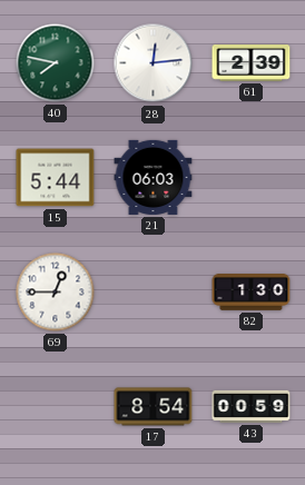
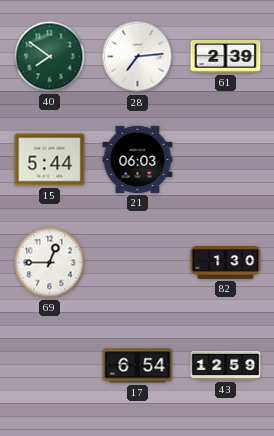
40: 7:47 -> 7:51
28: 12:14 -> 7:14
17: 8:54 -> 6:54
43: 00:59 -> 12:59
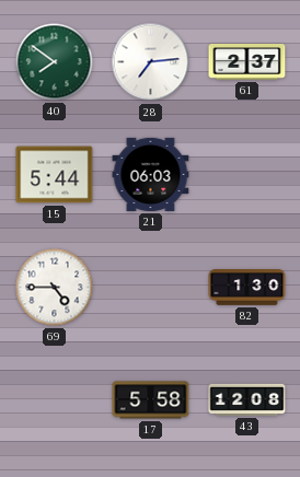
61: 2:39 -> 2:37
69: 12:45 -> 4:45
17: 6:54 -> 5:58
43: 12:59 -> 12:08
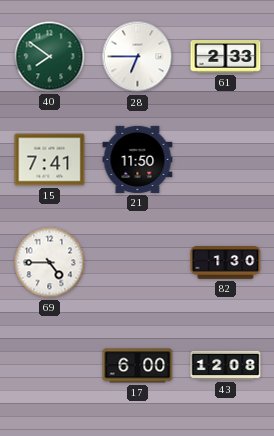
28: 7:14 -> 6:45
61: 2:37 -> 2:33
15: 5:44 -> 7:41
21: 06:03 -> 11:50
17: 5:58 -> 6:00
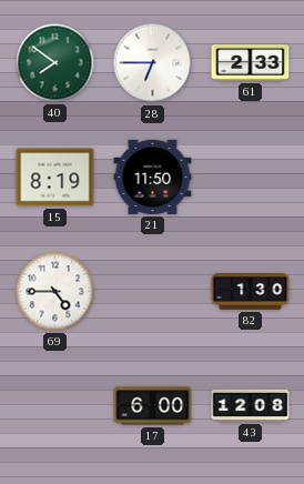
15: 7:41 -> 8:19
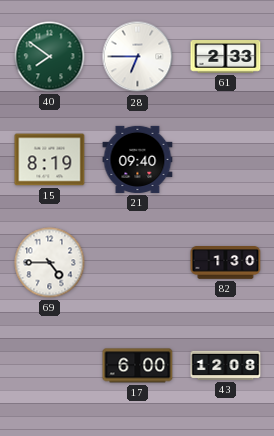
21: 11:50 -> 09:40
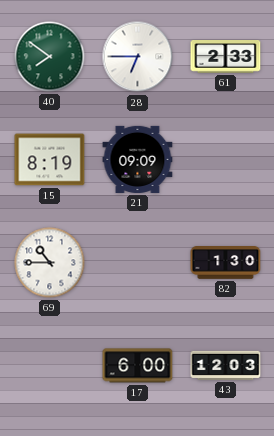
21: 09:40 -> 09:09
69: 4:45 -> 10:45
43: 12:08 -> 12:03
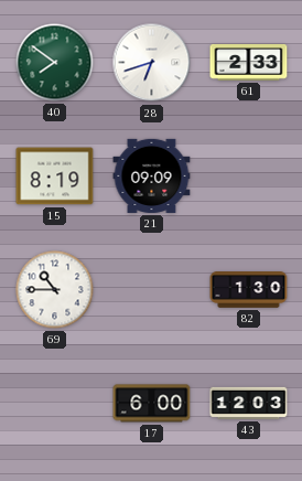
28: 6:45 -> 6:42
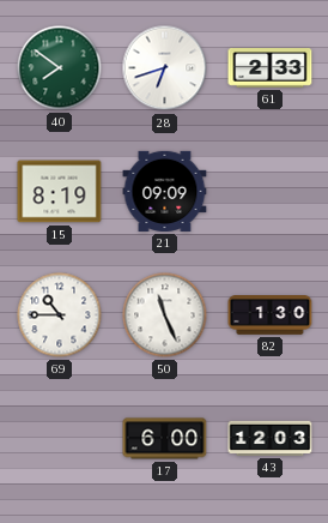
50: none -> 11:26
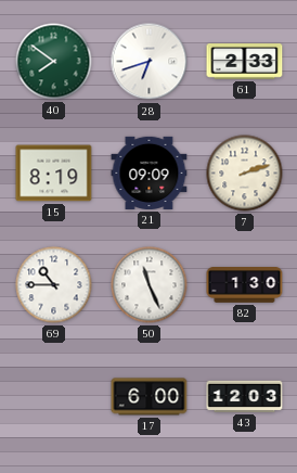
7: none -> 2:12
